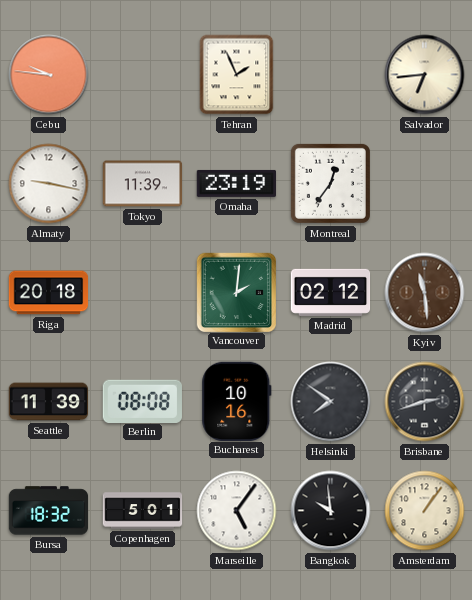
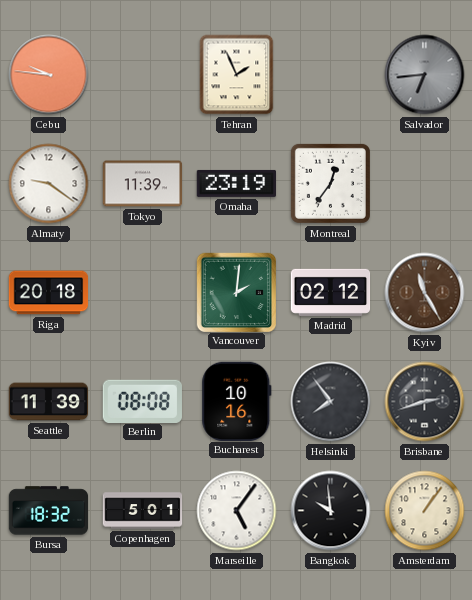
Salvador dial: cream -> grey
Almaty: 9:17 -> 9:21
Kyiv: 11:29 -> 11:25
Helsinki: 7:51 -> 7:54
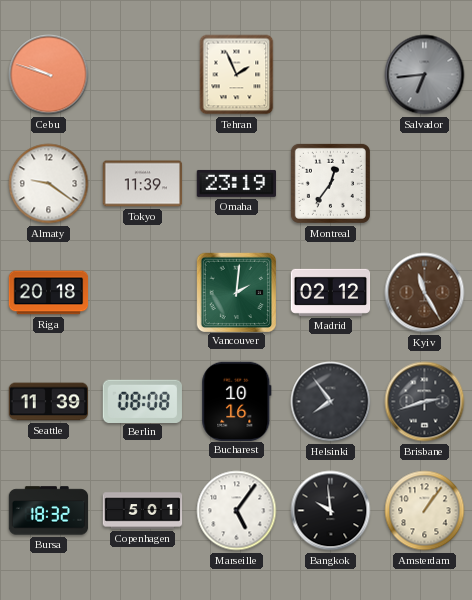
Cebu: 9:46 -> 9:48
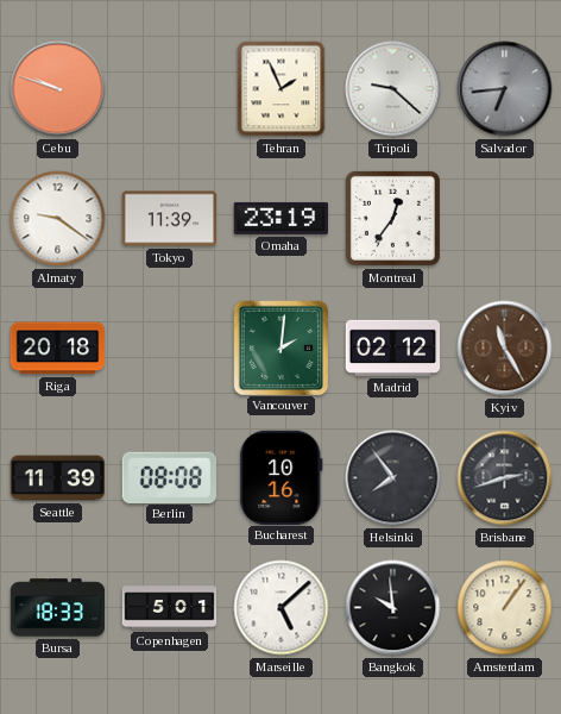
Tripoli: none -> 9:22
Bursa: 18:32 -> 18:33
Marseille: 5:06 -> 5:08
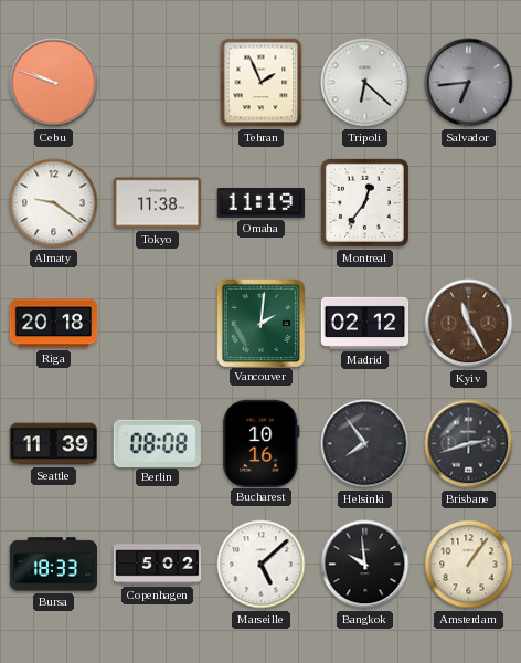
Tripoli: 9:22 -> 6:22
Tokyo: 11:39 -> 11:38
Omaha: 23:19 -> 11:19
Copenhagen: 5:01 -> 5:02
